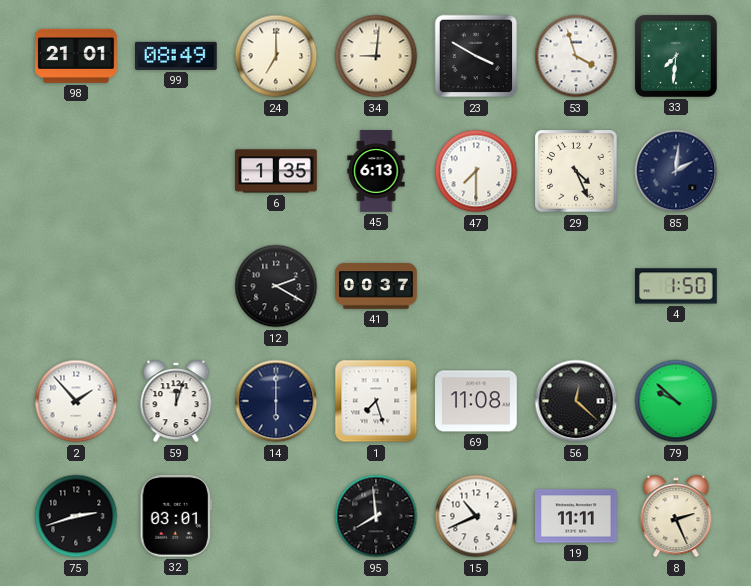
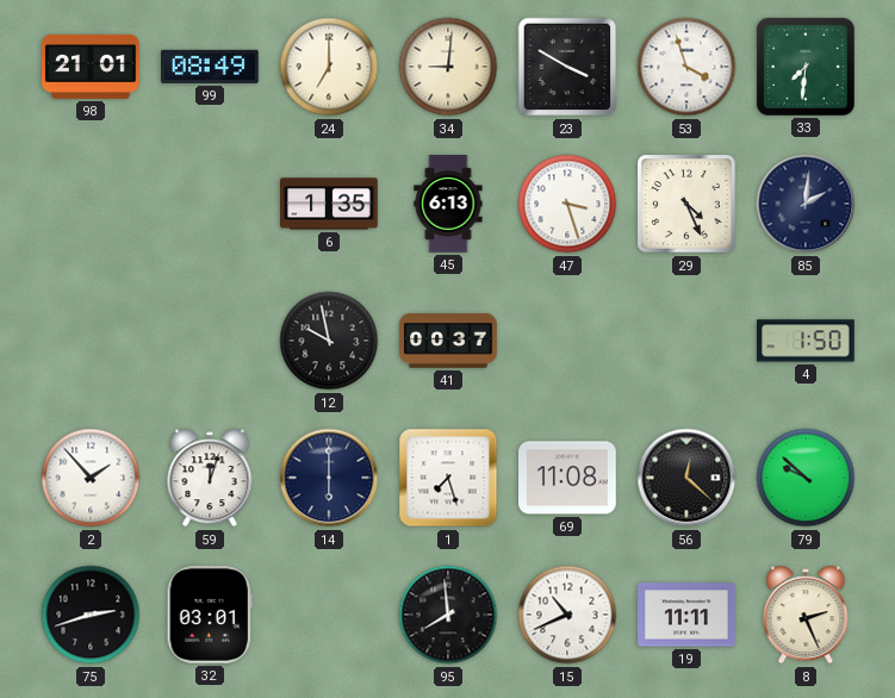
47: 7:30 -> 3:27
12: 2:20 -> 9:58
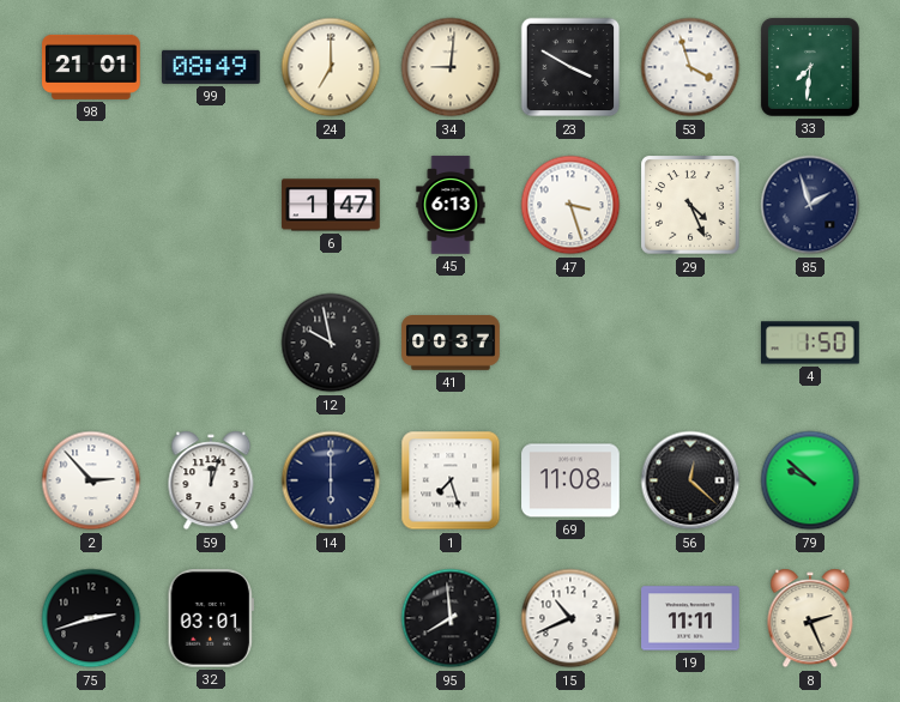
6: 1:35 -> 1:47
85: 2:01 -> 1:57
2: 1:53 -> 2:53
